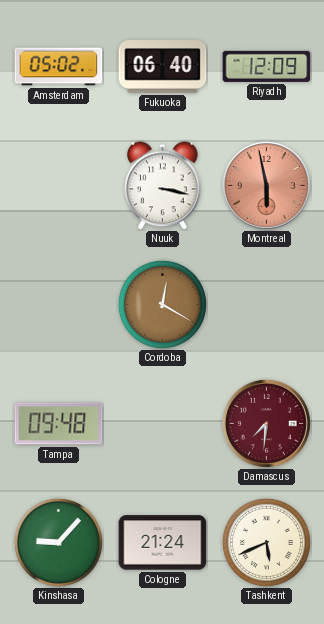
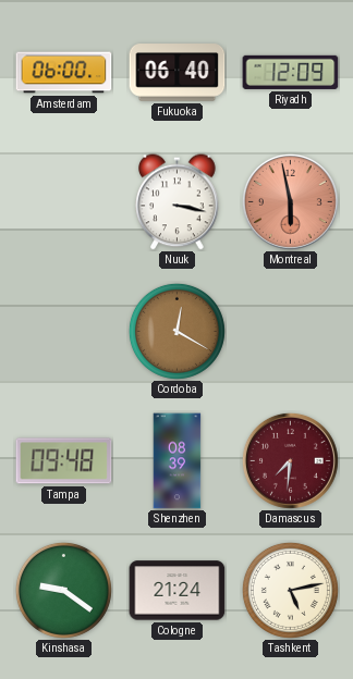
Amsterdam: 05:02 -> 06:00
Shenzhen: none -> 08:39
Kinshasa: 9:07 -> 9:21
Tashkent: 5:41 -> 5:13
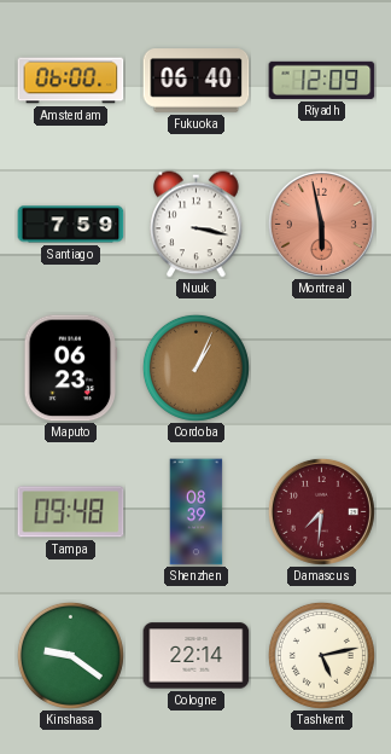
Santiago: none -> 7:59
Maputo: none -> 06:23
Cordoba: 12:20 -> 1:04
Cologne: 21:24 -> 22:14
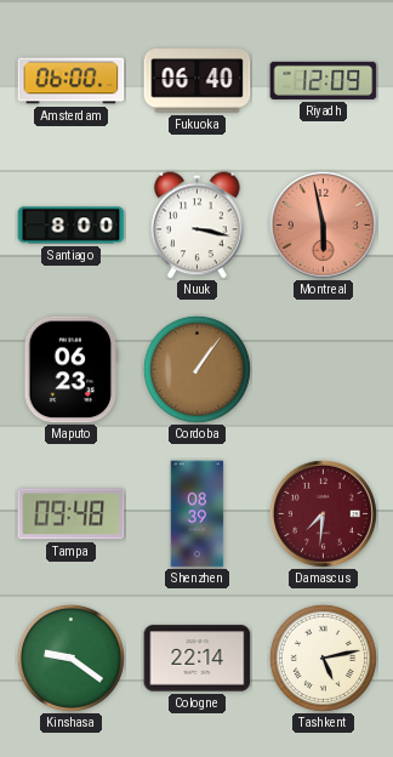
Santiago: 7:59 -> 8:00
Cordoba: 1:04 -> 1:06
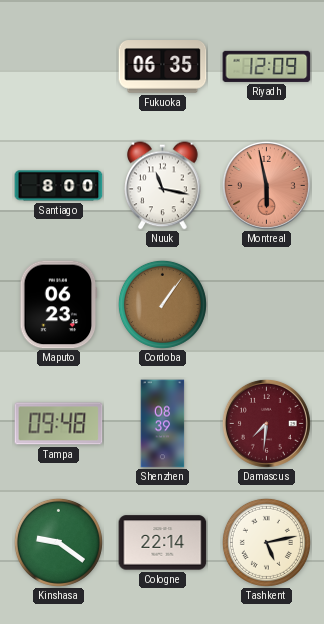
Amsterdam: 06:00 -> none
Fukuoka: 06:40 -> 06:35
Nuuk: 3:17 -> 11:17
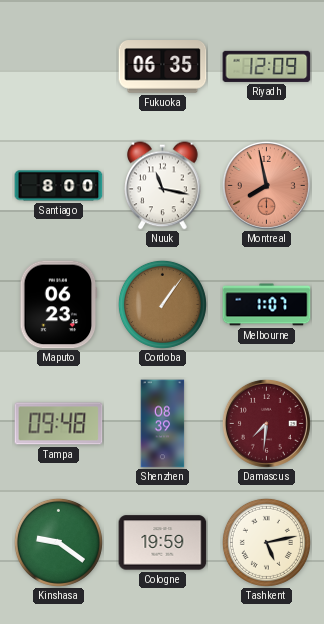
Montreal: 5:58 -> 7:58
Melbourne: none -> 1:07
Cologne: 22:14 -> 19:59
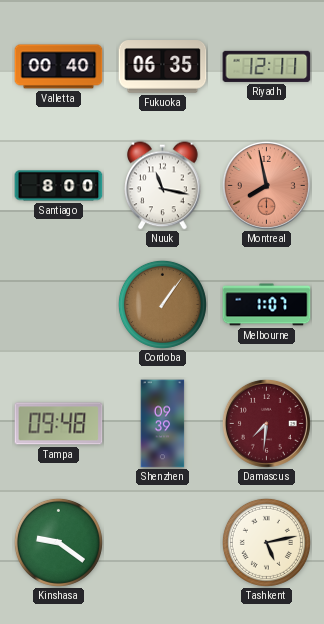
Valletta: none -> 00:40
Riyadh: 12:09 -> 12:11
Maputo: 06:23 -> none
Shenzhen: 08:39 -> 09:39
Cologne: 19:59 -> none
